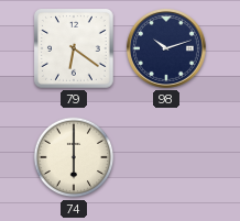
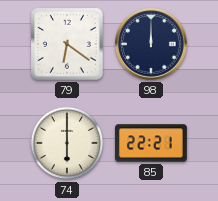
98: 10:12 -> 12:00
85: none -> 22:21
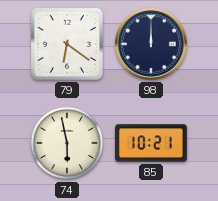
74: 6:00 -> 5:58
85: 22:21 -> 10:21
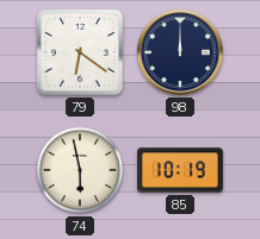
85: 10:21 -> 10:19
